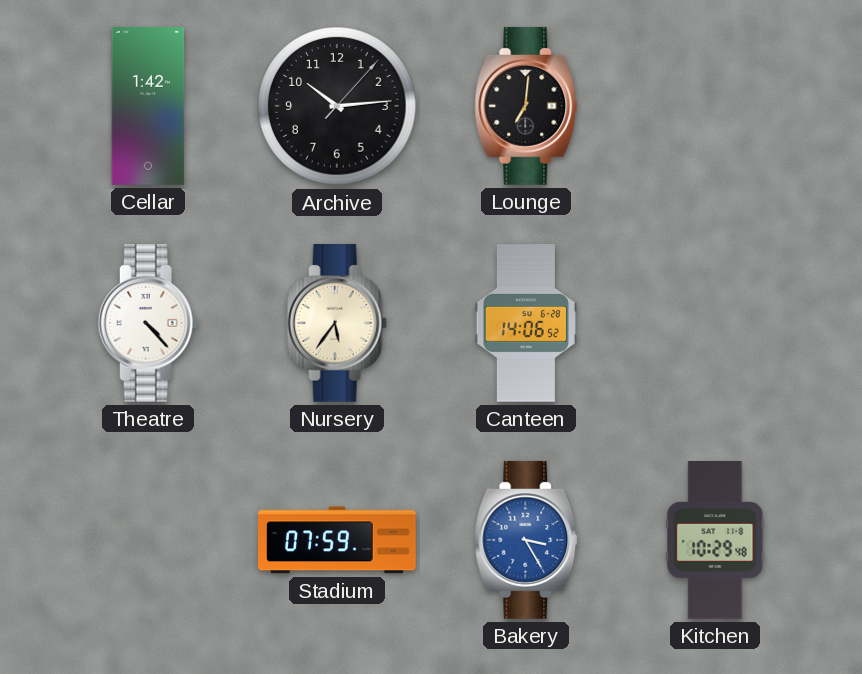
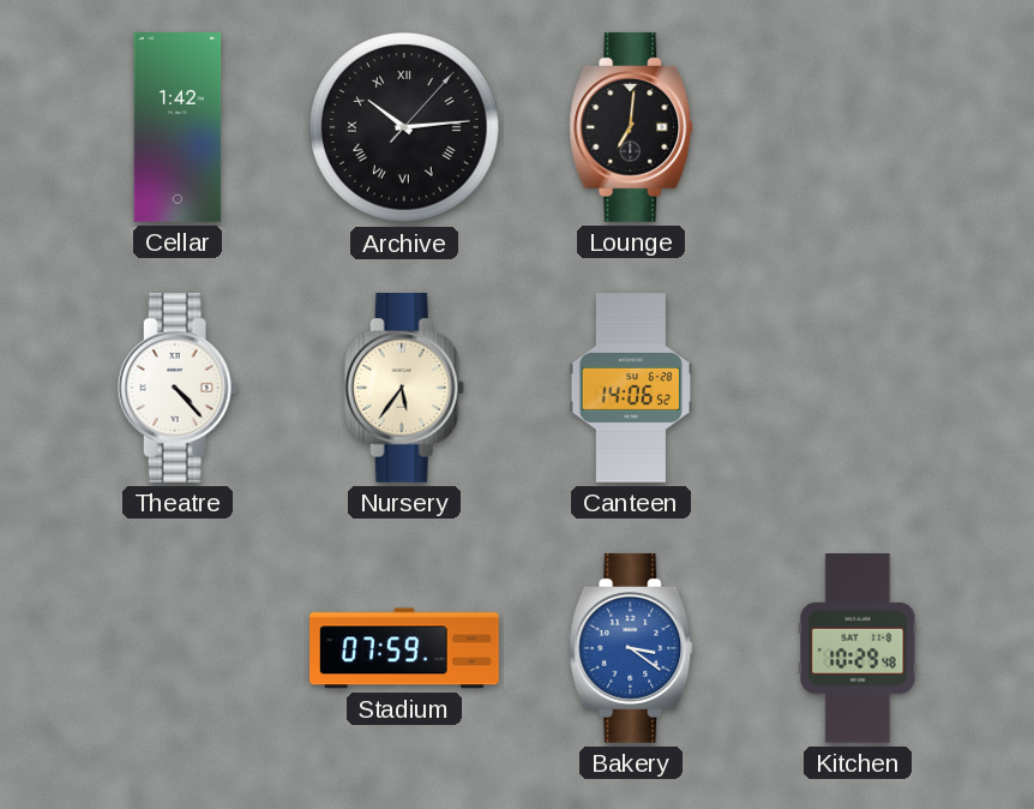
Archive numerals: Arabic -> Roman
Bakery: 3:25 -> 3:21
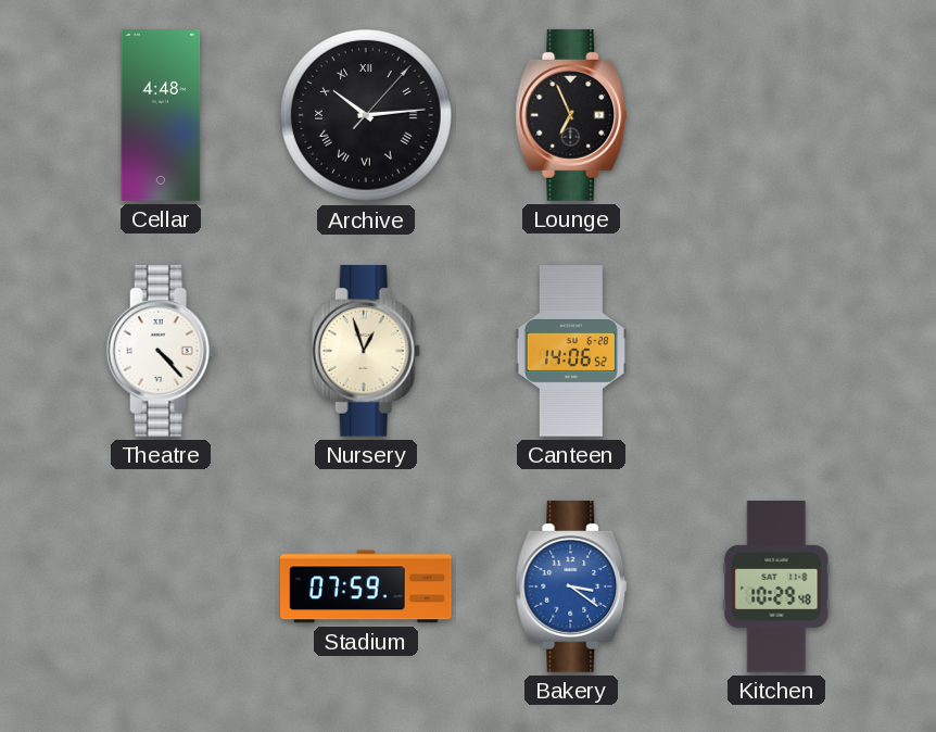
Cellar: 1:42 -> 4:48
Lounge: 7:01 -> 6:56
Nursery: 5:36 -> 12:57
